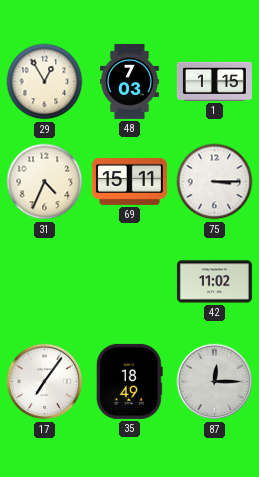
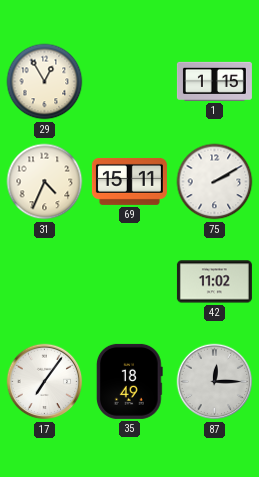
48: 7:03 -> none
75: 3:15 -> 2:10
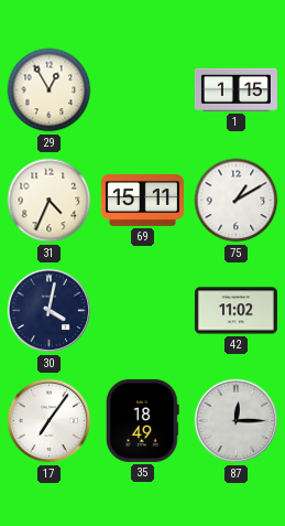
75: 2:10 -> 1:10
30: none -> 4:02
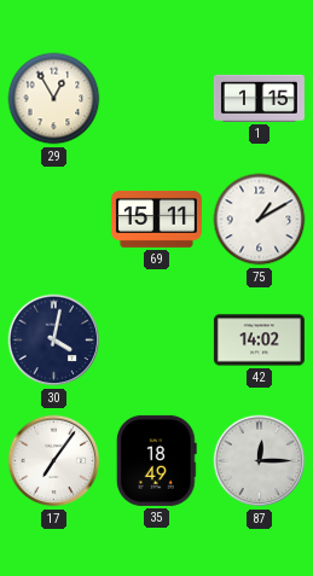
31: 4:34 -> none
42: 11:02 -> 14:02
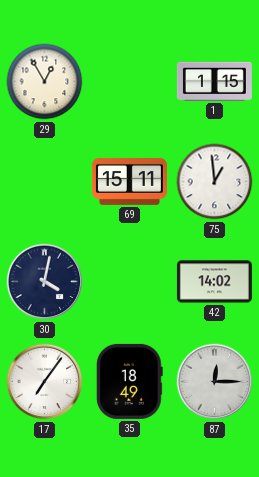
75: 1:10 -> 12:59
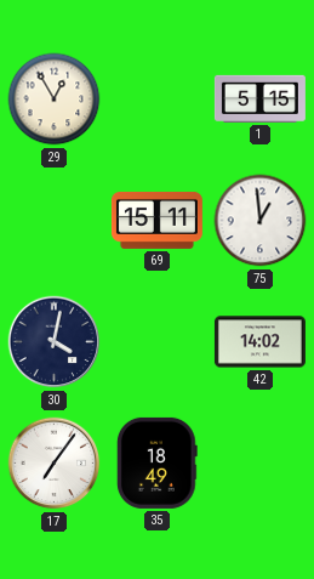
1: 1:15 -> 5:15
87: 12:15 -> none
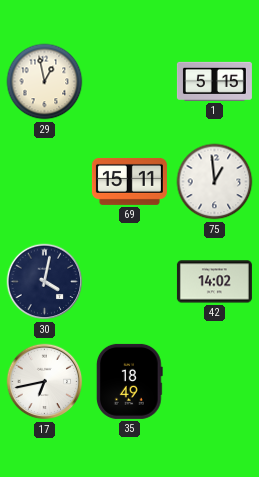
29: 12:55 -> 12:58
17: 7:06 -> 6:43
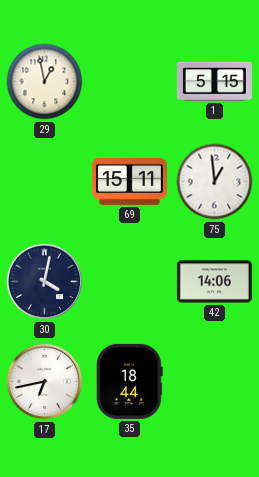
42: 14:02 -> 14:06
35: 18:49 -> 18:44
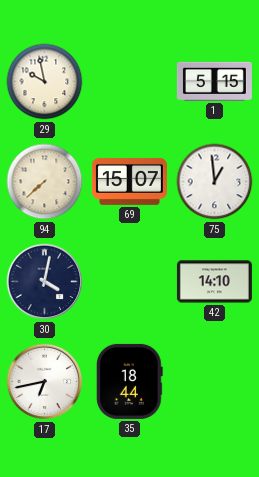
29: 12:58 -> 9:58
94: none -> 7:38
69: 15:11 -> 15:07
42: 14:06 -> 14:10
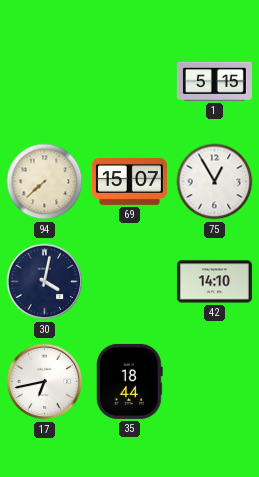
29: 9:58 -> none
75: 12:59 -> 12:55
